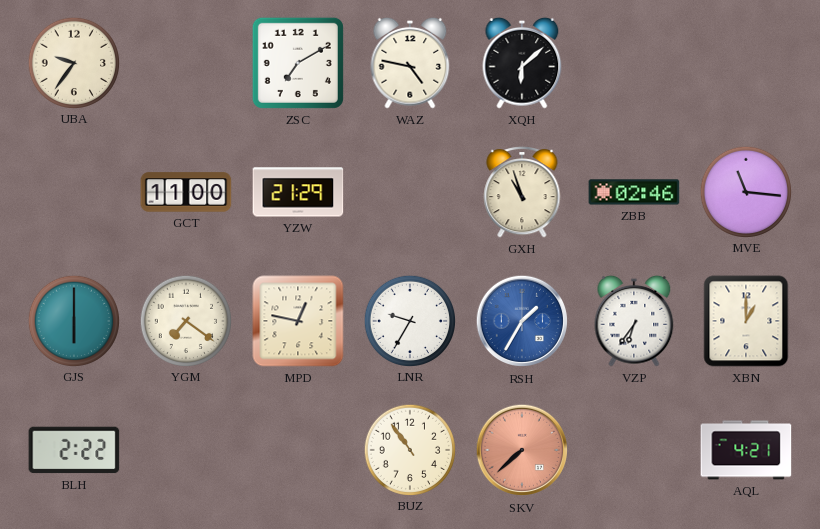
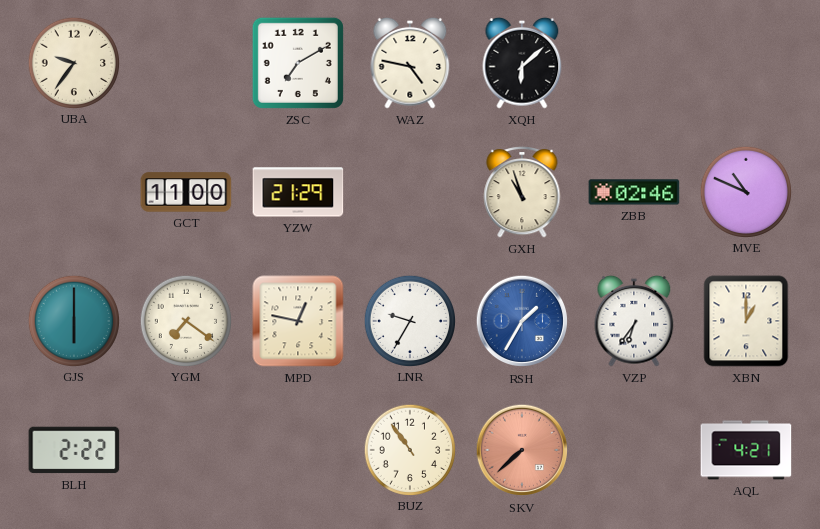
MVE: 11:16 -> 10:49
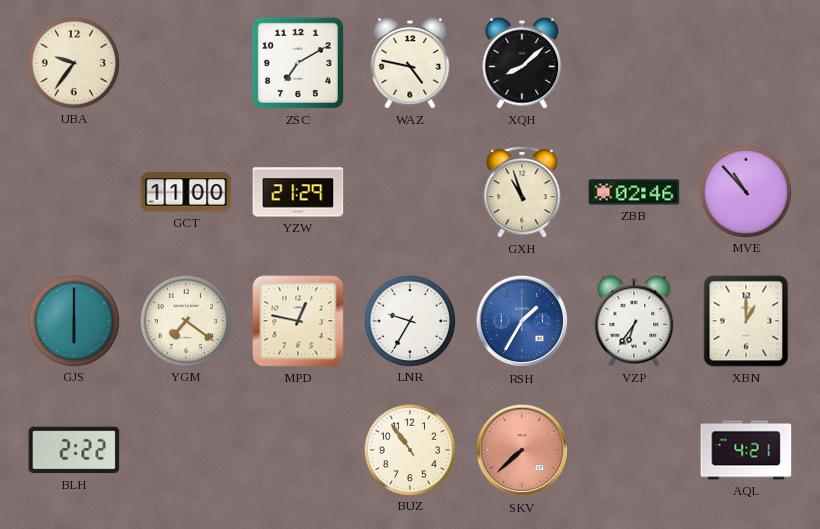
XQH: 6:08 -> 8:08
MVE: 10:49 -> 10:53
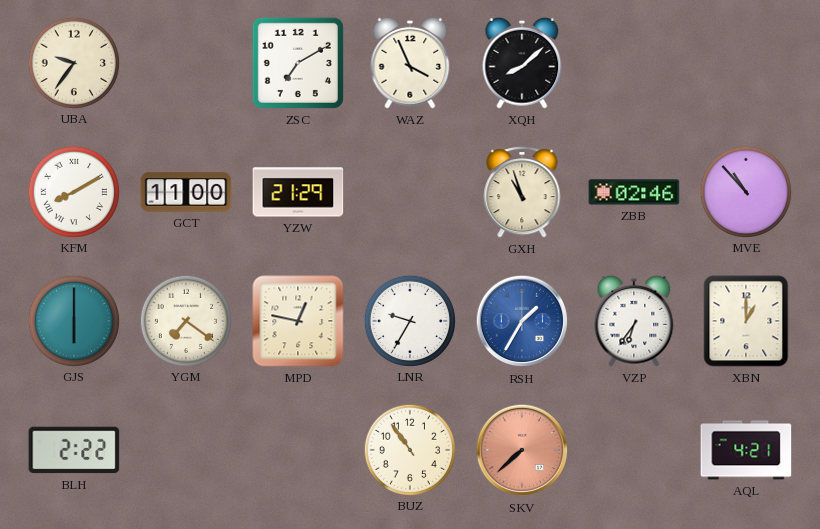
WAZ: 4:47 -> 3:56
KFM: none -> 8:10
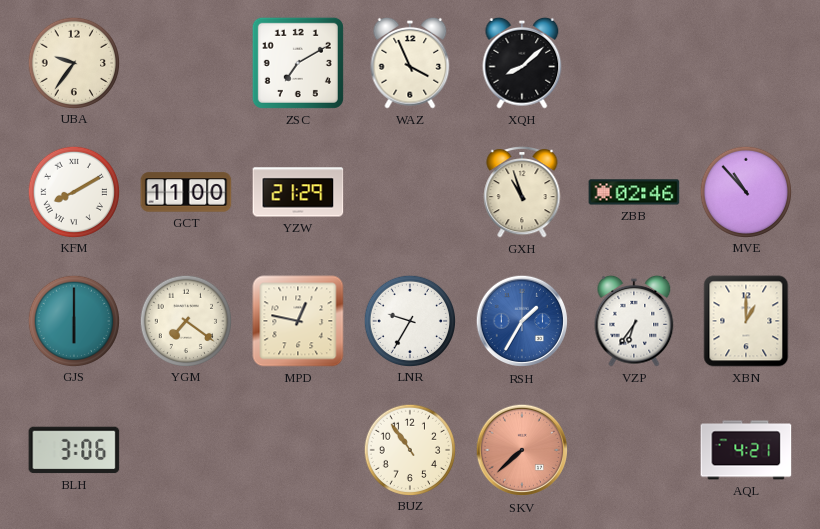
BLH: 2:22 -> 3:06
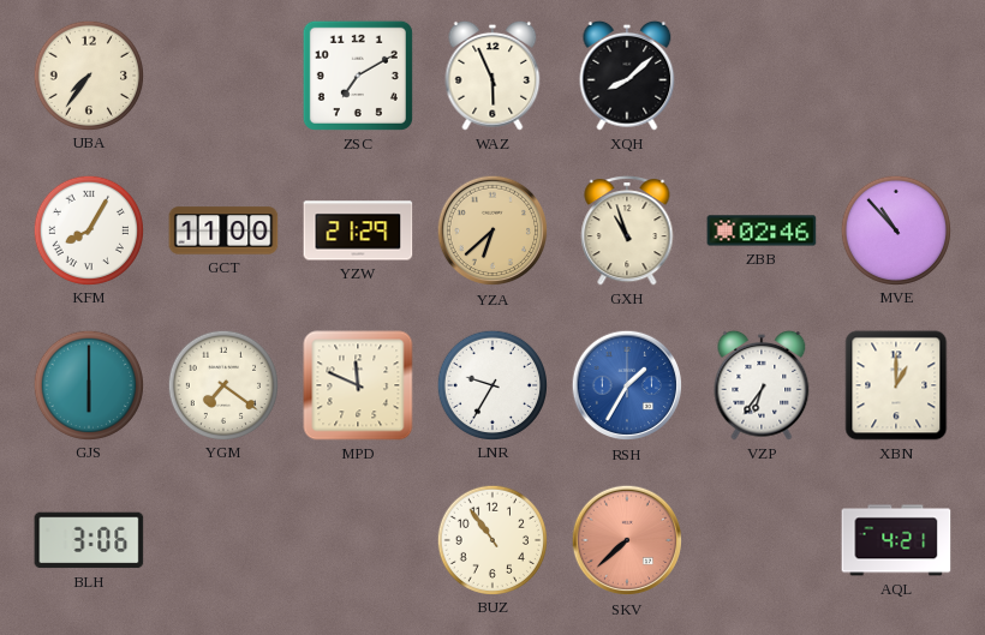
UBA: 9:36 -> 7:36
WAZ: 3:56 -> 5:56
KFM: 8:10 -> 8:05
YZA: none -> 6:38
MPD: 12:47 -> 11:49
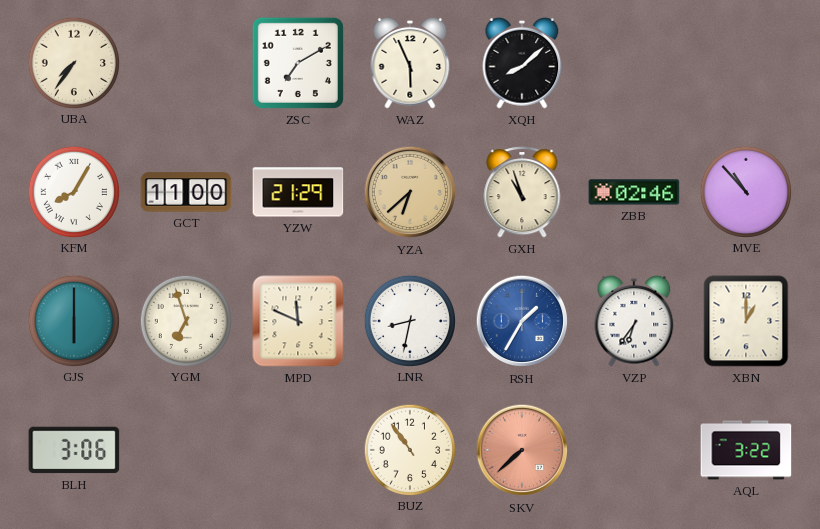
YGM: 7:21 -> 6:57
LNR: 9:35 -> 8:32
AQL: 4:21 -> 3:22
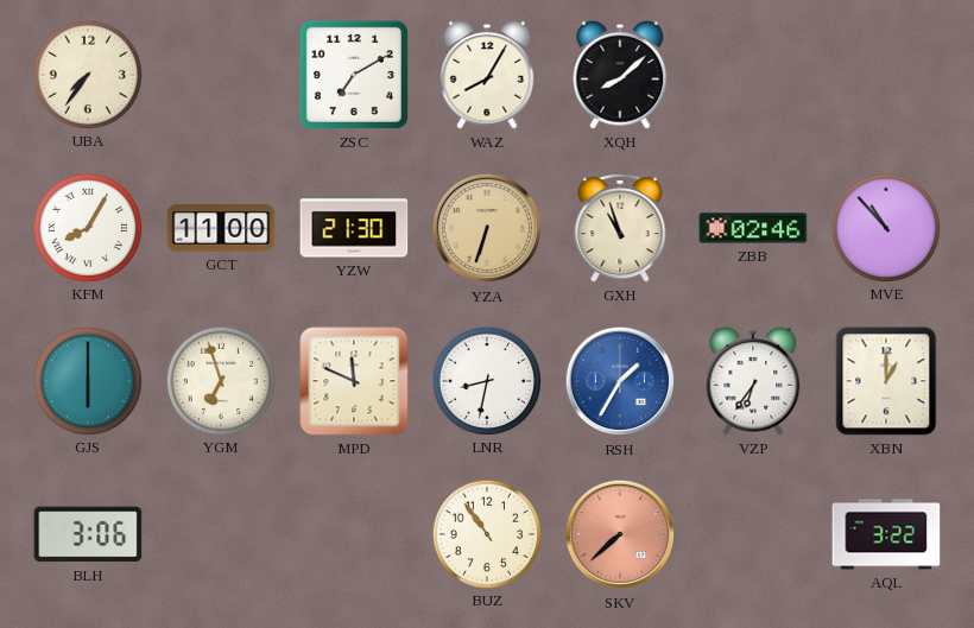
WAZ: 5:56 -> 8:05
YZW: 21:29 -> 21:30
YZA: 6:38 -> 6:33
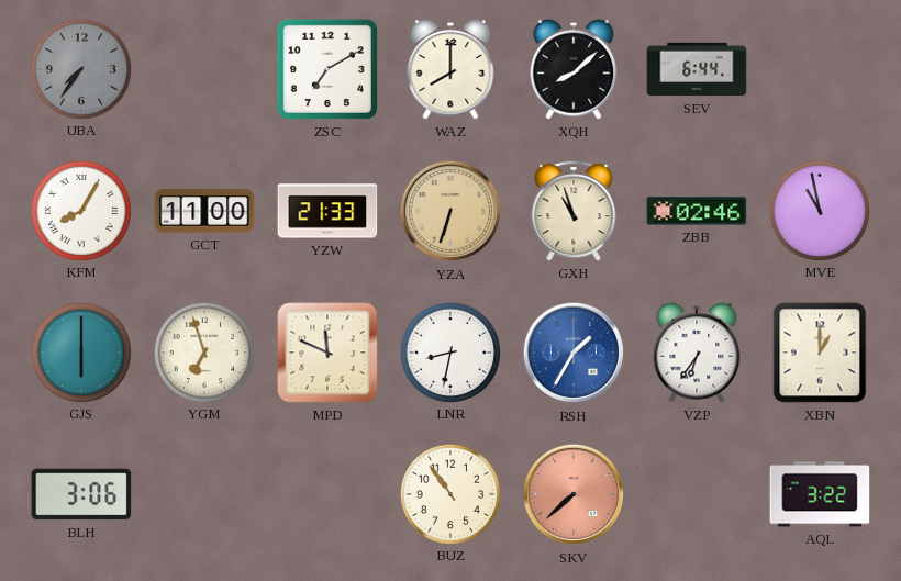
UBA dial: cream -> grey
WAZ: 8:05 -> 8:00
SEV: none -> 6:44
YZW: 21:30 -> 21:33
MVE: 10:53 -> 10:58
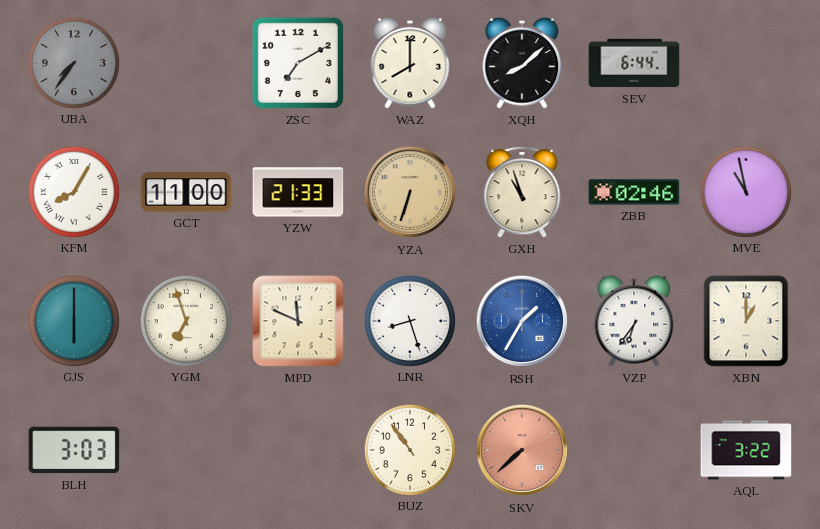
LNR: 8:32 -> 8:27
BLH: 3:06 -> 3:03
